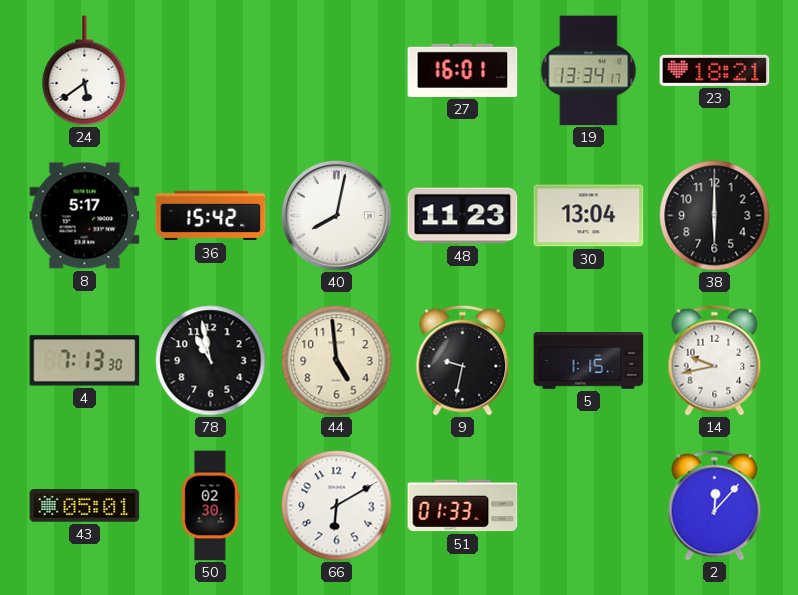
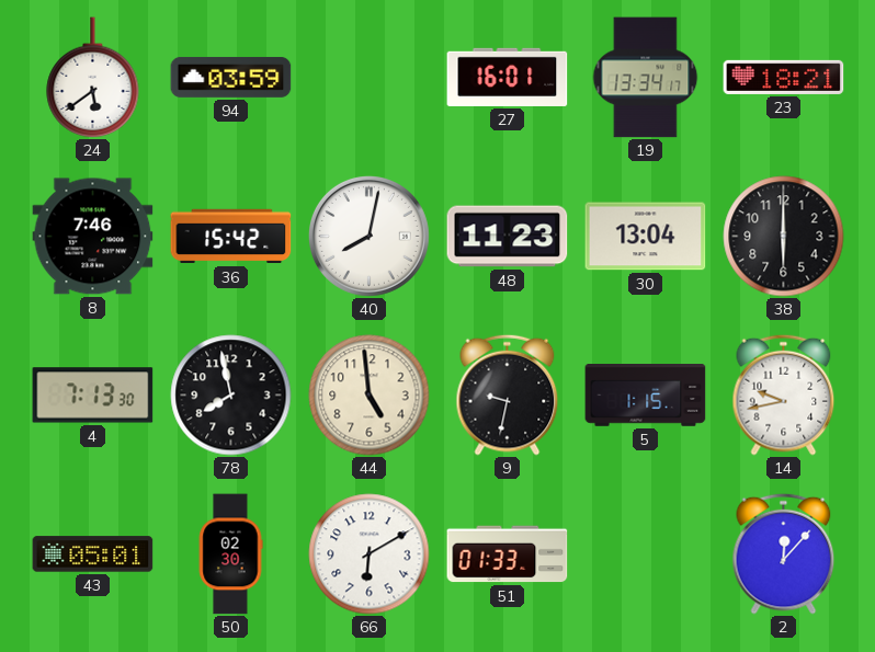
94: none -> 03:59
8: 5:17 -> 7:46
78: 10:58 -> 7:58
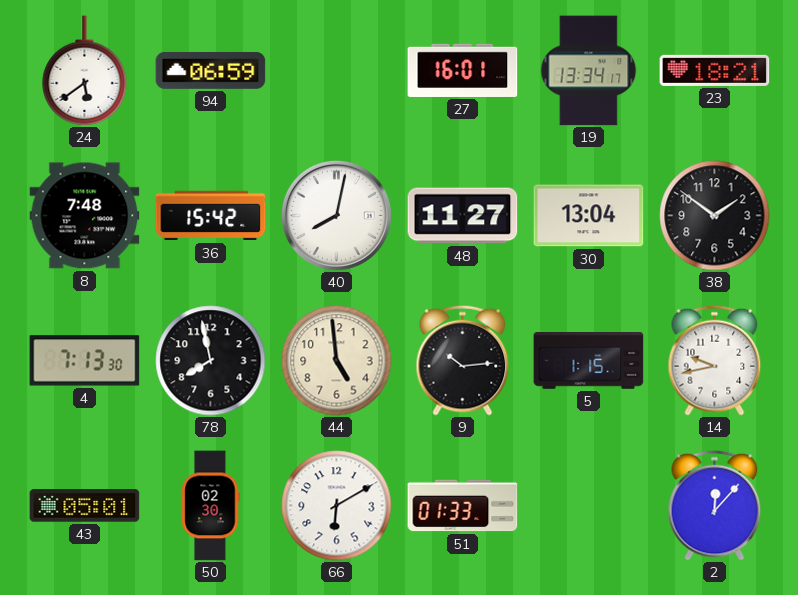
94: 03:59 -> 06:59
8: 7:46 -> 7:48
48: 11:23 -> 11:27
38: 6:00 -> 1:51
9: 9:32 -> 10:14
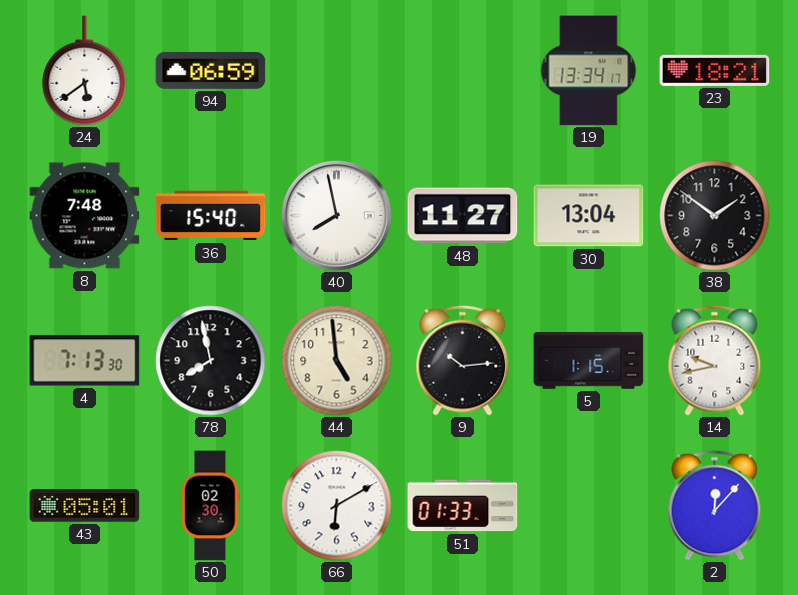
27: 16:01 -> none
36: 15:42 -> 15:40
40: 8:02 -> 7:58
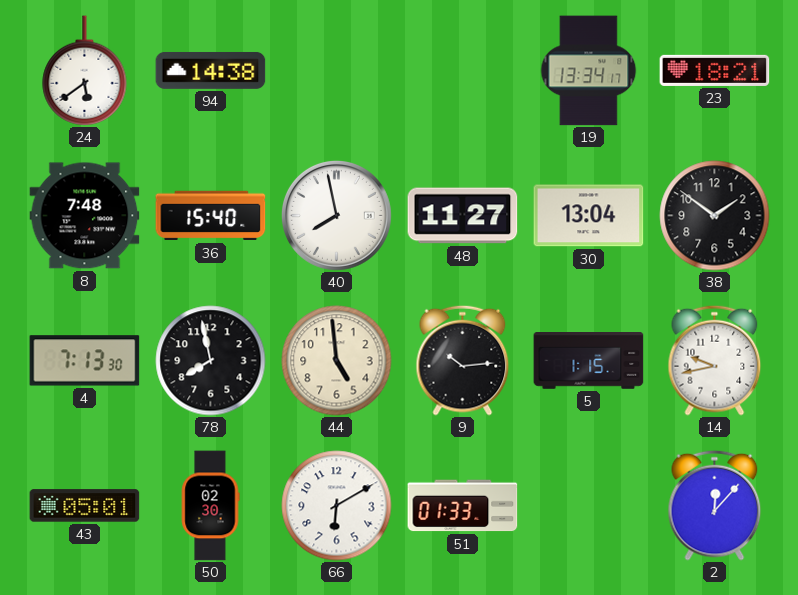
94: 06:59 -> 14:38
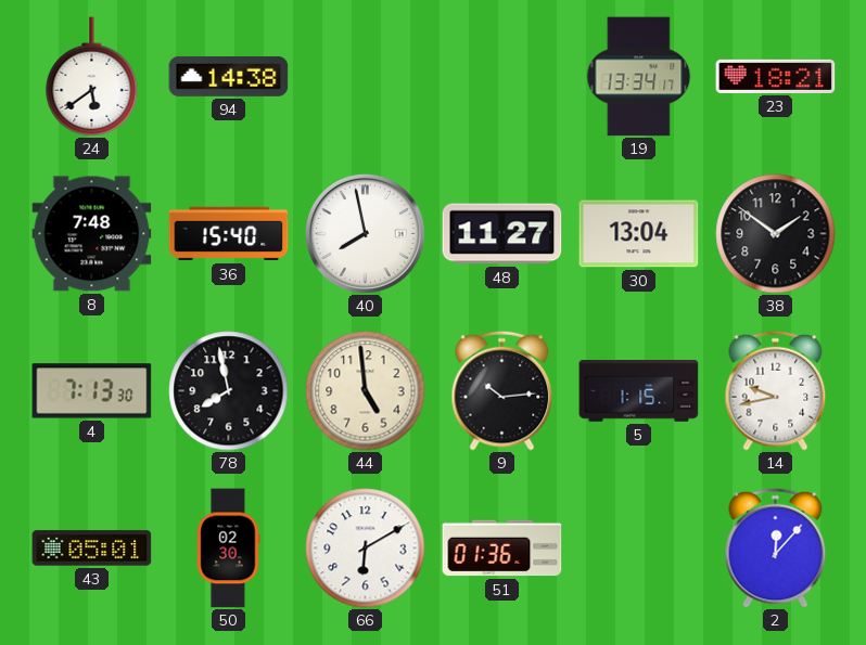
51: 01:33 -> 01:36
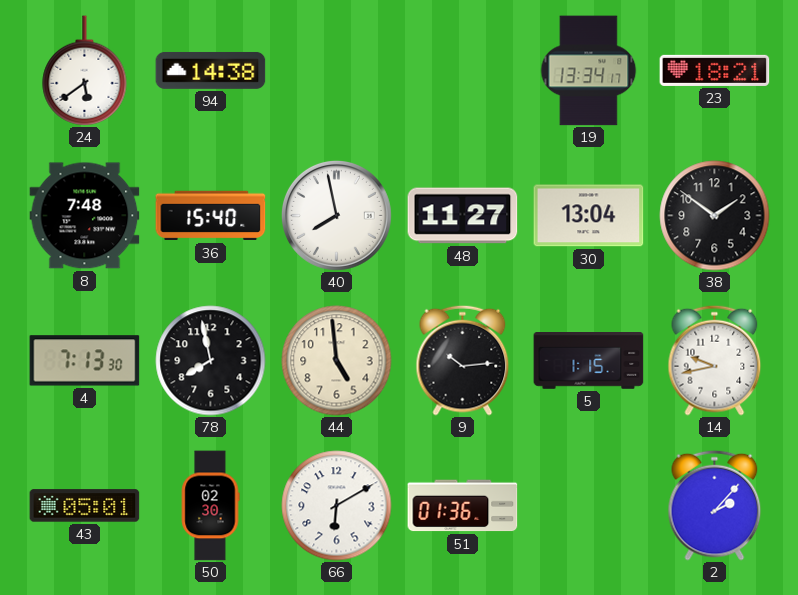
2: 12:07 -> 2:07
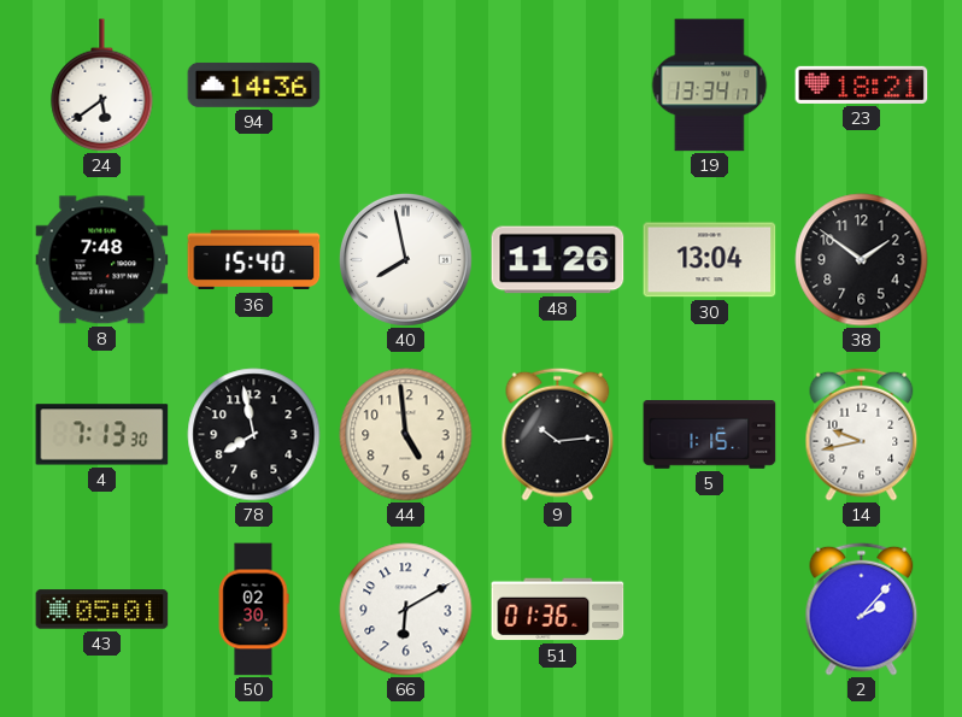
94: 14:38 -> 14:36
48: 11:27 -> 11:26
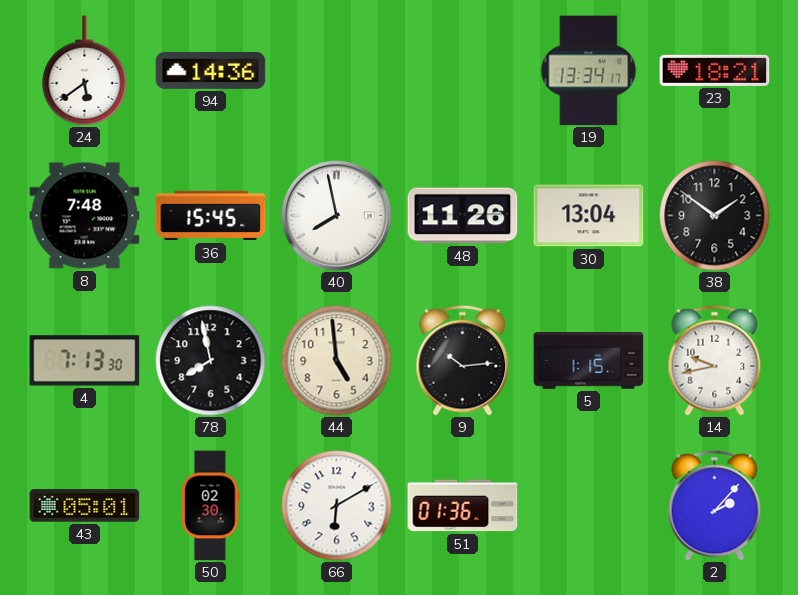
36: 15:40 -> 15:45
